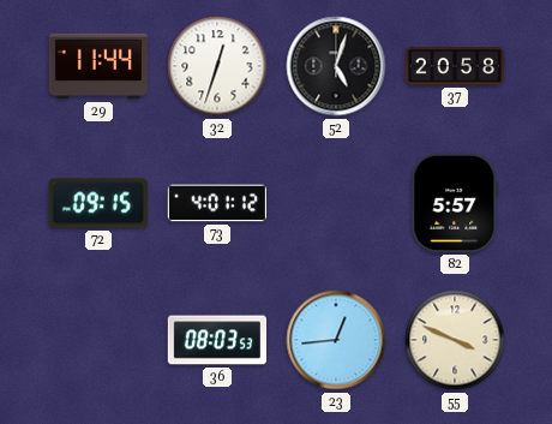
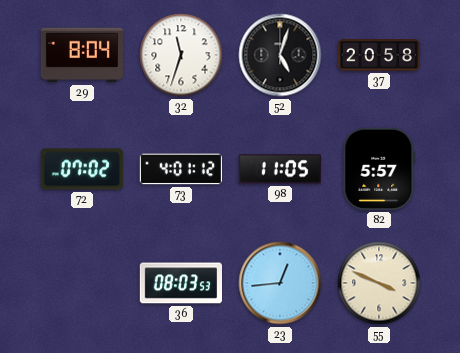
29: 11:44 -> 8:04
32: 12:33 -> 11:33
72: 09:15 -> 07:02
98: none -> 11:05
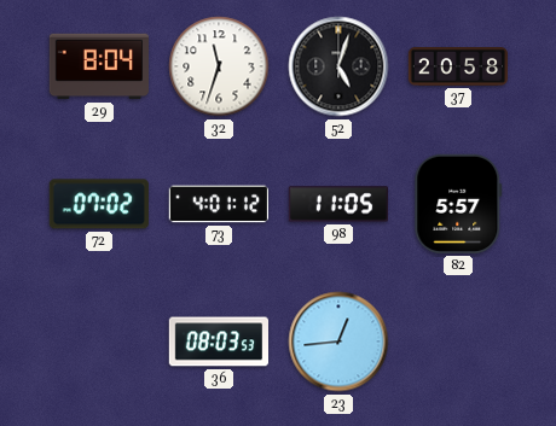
55: 3:49 -> none
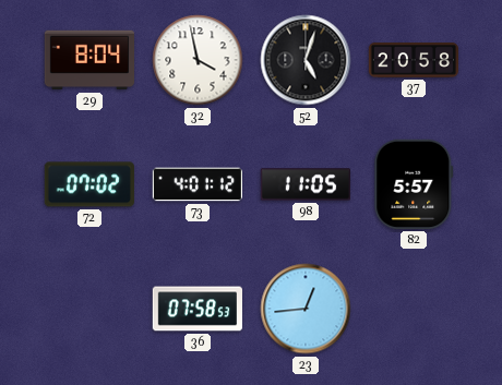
32: 11:33 -> 3:58
36: 08:03 -> 07:58
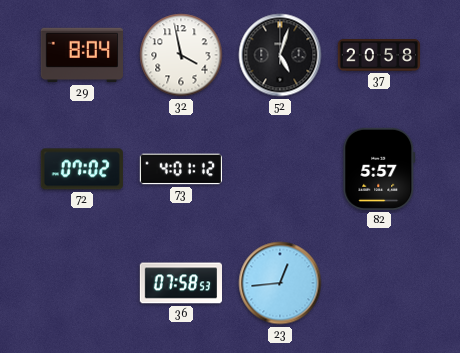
98: 11:05 -> none
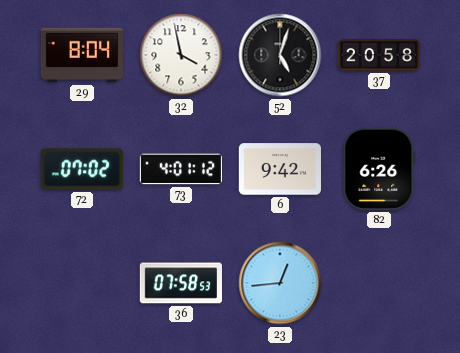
6: none -> 9:42
82: 5:57 -> 6:26
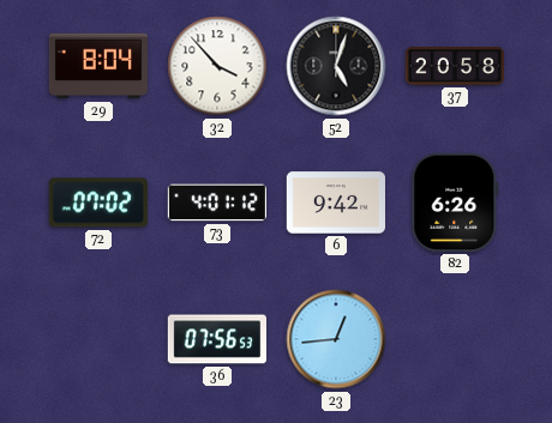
32: 3:58 -> 3:53
36: 07:58 -> 07:56
